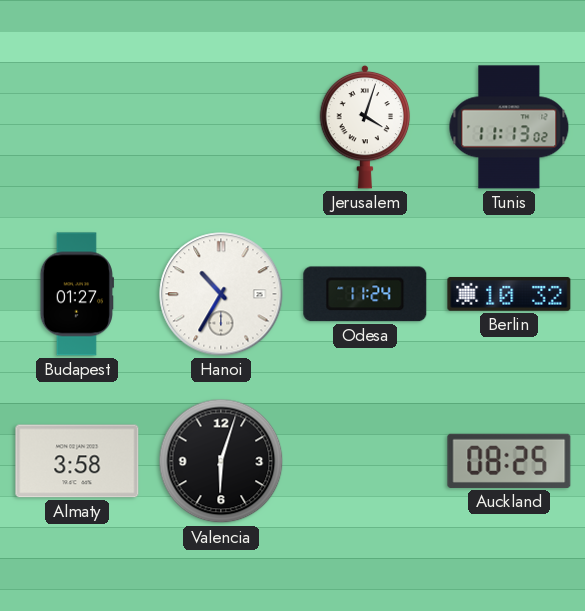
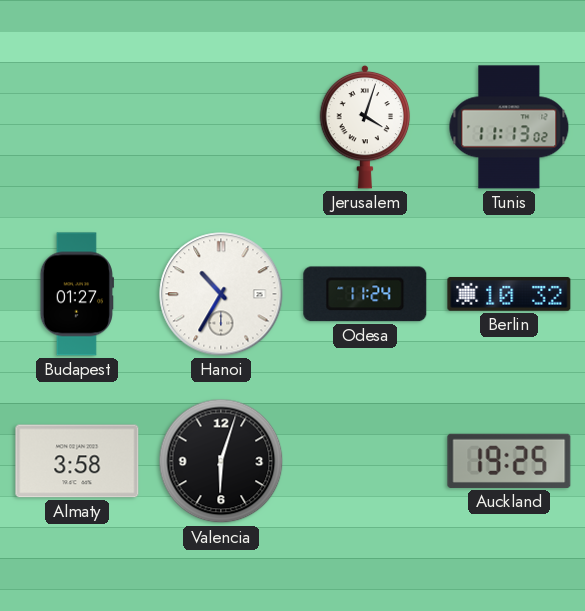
Auckland: 08:25 -> 19:25
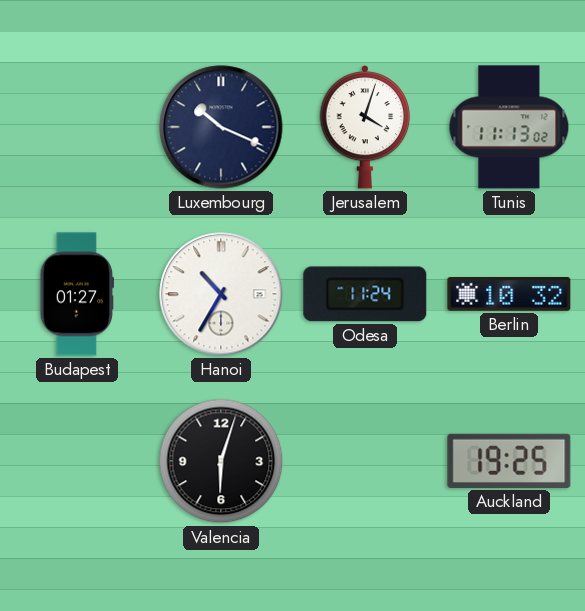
Luxembourg: none -> 10:19
Almaty: 3:58 -> none
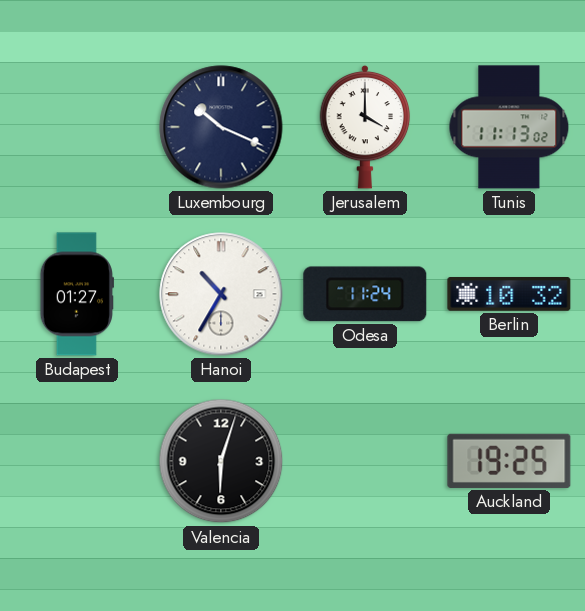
Jerusalem: 4:03 -> 4:00
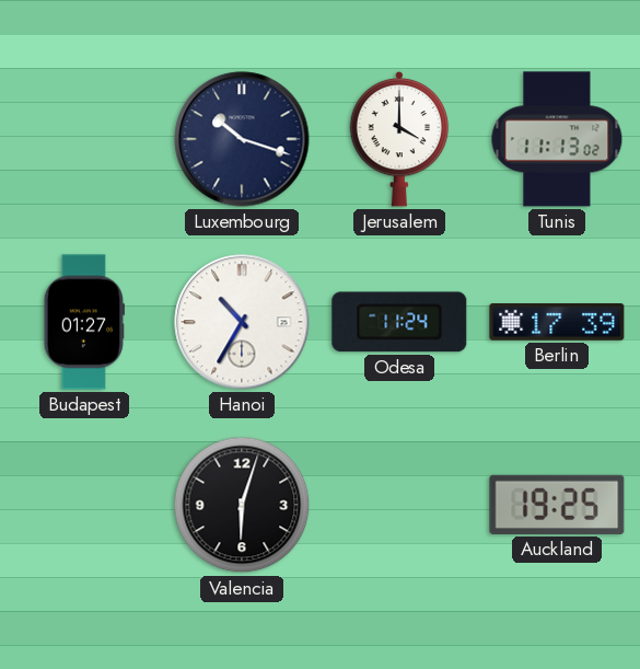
Luxembourg: 10:19 -> 10:18
Berlin: 10:32 -> 17:39
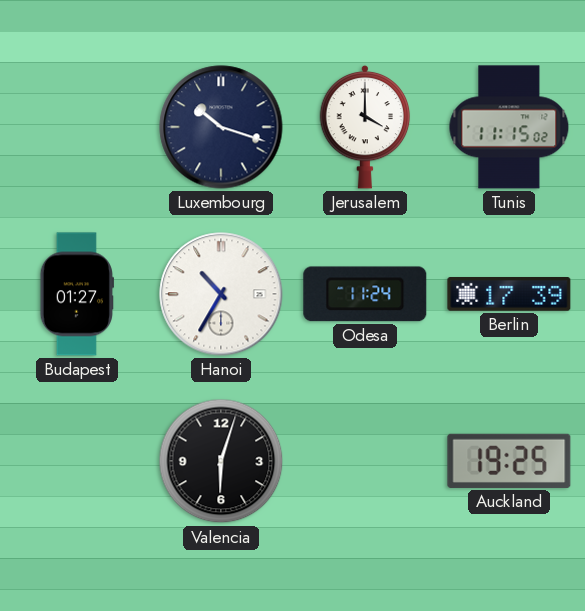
Tunis: 11:13 -> 11:15
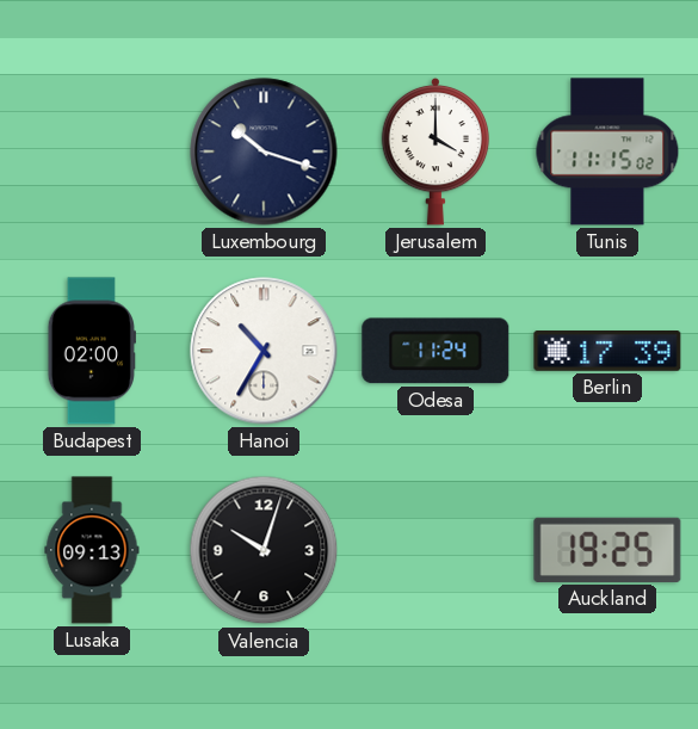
Budapest: 01:27 -> 02:00
Lusaka: none -> 09:13
Valencia: 6:03 -> 10:03
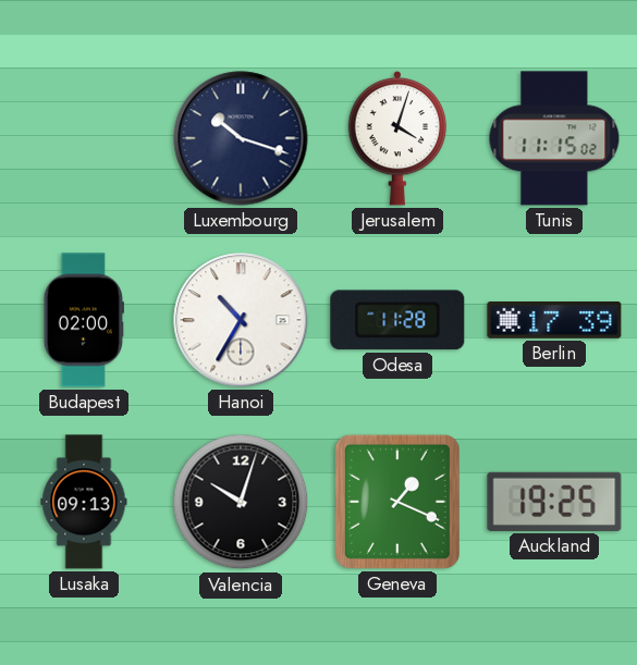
Jerusalem: 4:00 -> 4:03
Odesa: 11:24 -> 11:28
Geneva: none -> 1:19
